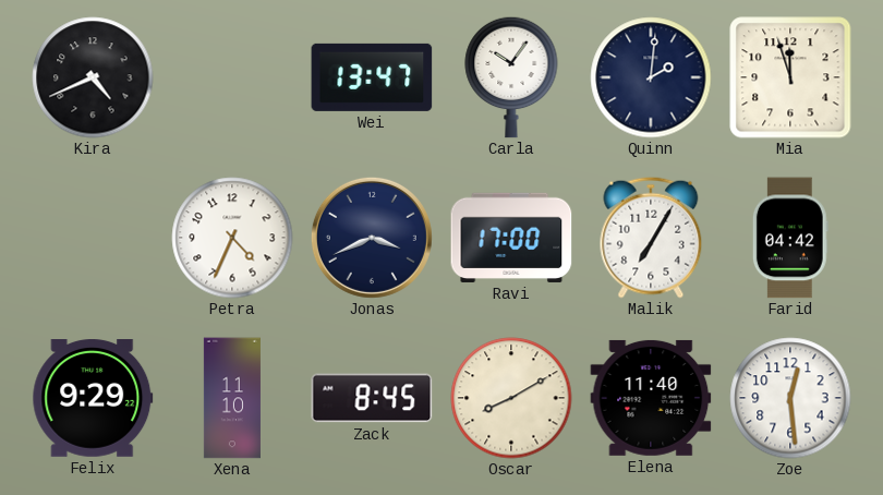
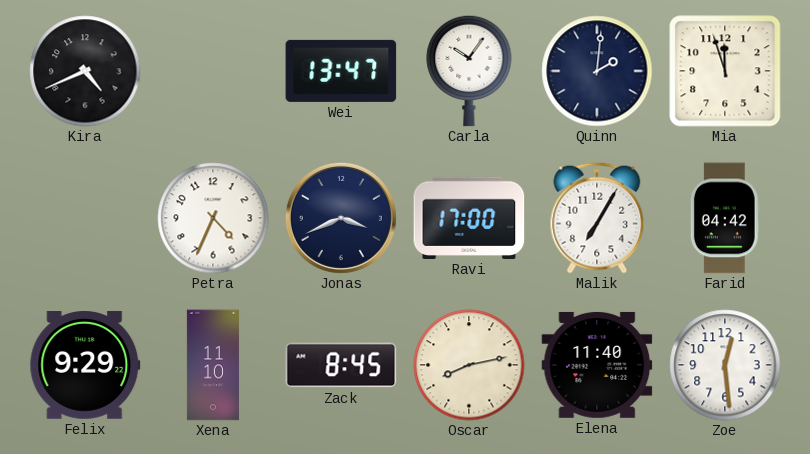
Oscar: 8:10 -> 8:13
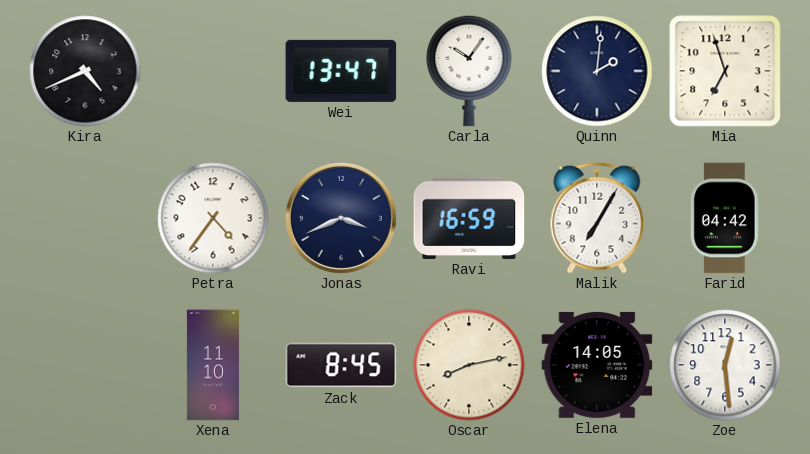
Mia: 11:57 -> 6:57
Petra: 4:34 -> 4:36
Ravi: 17:00 -> 16:59
Felix: 9:29 -> none
Elena: 11:40 -> 14:05
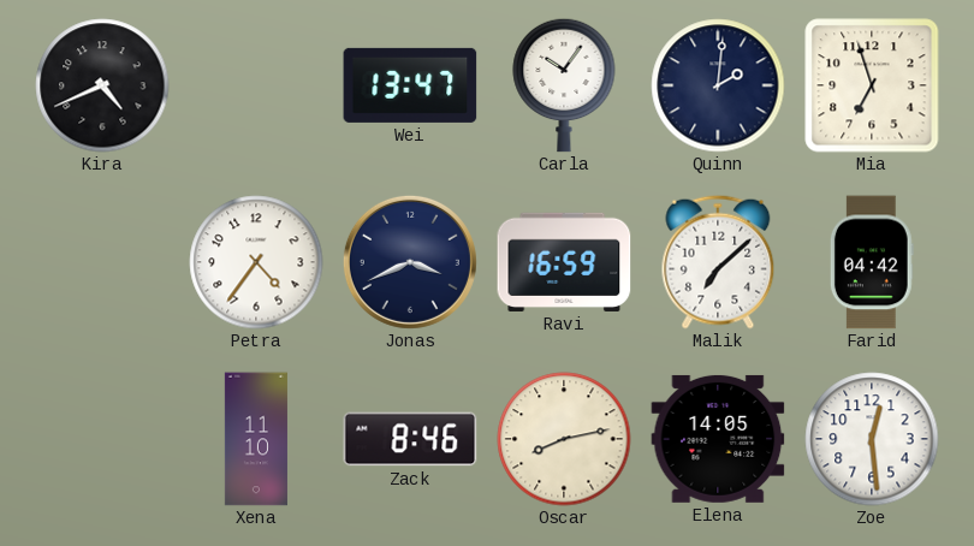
Malik: 7:05 -> 7:08
Zack: 8:45 -> 8:46
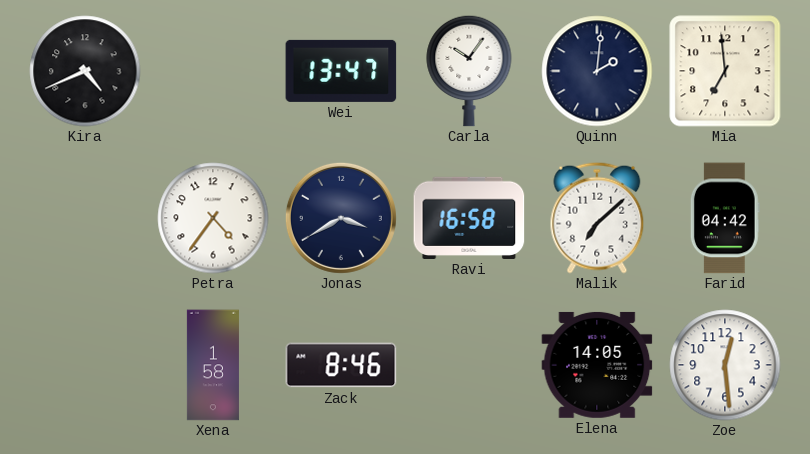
Mia: 6:57 -> 6:59
Jonas: 3:41 -> 3:40
Ravi: 16:59 -> 16:58
Xena: 11:10 -> 1:58
Oscar: 8:13 -> none
